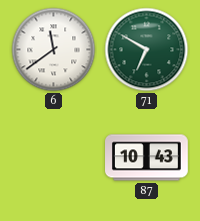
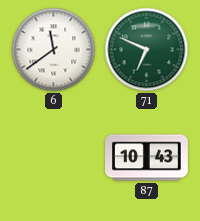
71: 6:50 -> 6:49
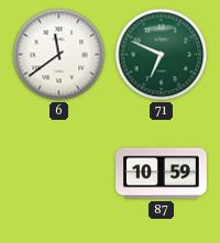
87: 10:43 -> 10:59
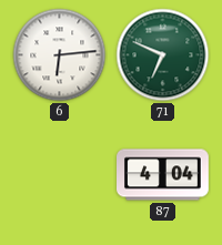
6: 11:39 -> 6:14
87: 10:59 -> 4:04
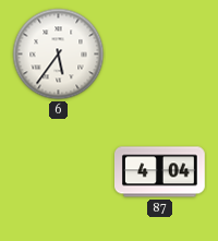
6: 6:14 -> 5:36
71: 6:49 -> none
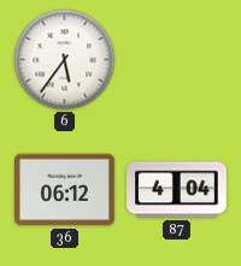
36: none -> 06:12
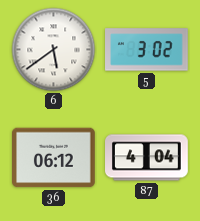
6: 5:36 -> 5:39
5: none -> 3:02
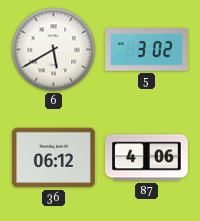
6: 5:39 -> 5:40
87: 4:04 -> 4:06
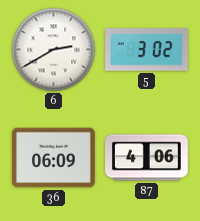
6: 5:40 -> 2:40
36: 06:12 -> 06:09
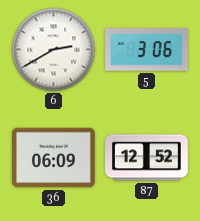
5: 3:02 -> 3:06
87: 4:06 -> 12:52
